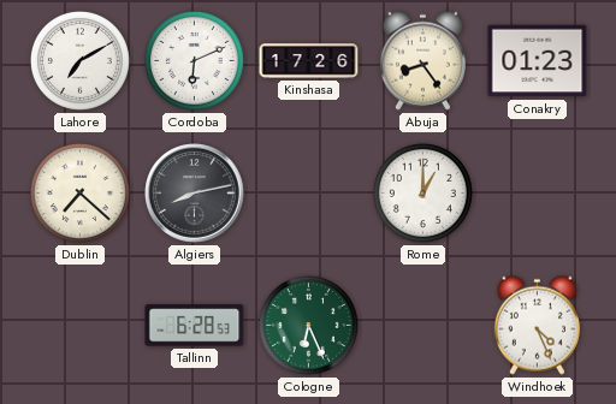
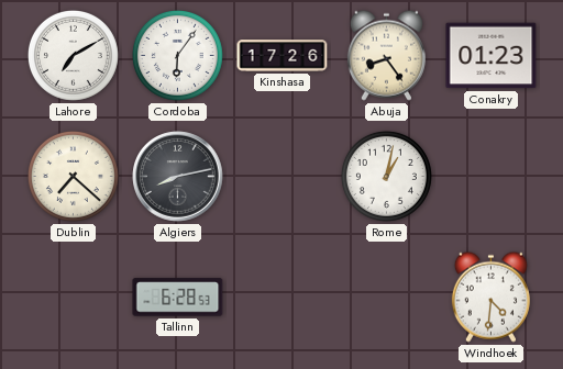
Cordoba: 6:11 -> 6:06
Rome: 1:00 -> 1:02
Cologne: 6:26 -> none
Windhoek: 4:26 -> 4:31
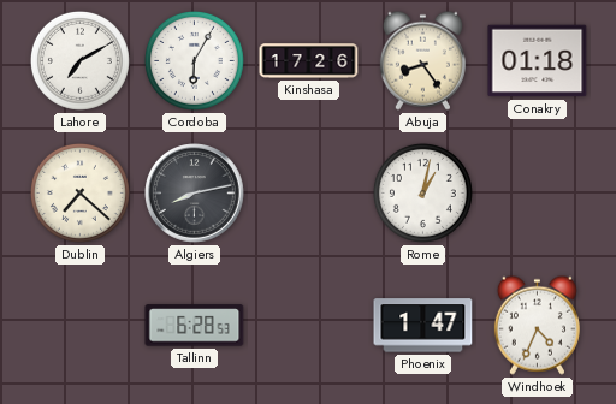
Cordoba: 6:06 -> 6:05
Conakry: 01:23 -> 01:18
Phoenix: none -> 1:47
Windhoek: 4:31 -> 4:34
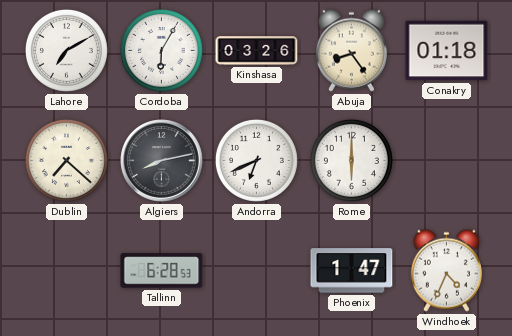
Kinshasa: 17:26 -> 03:26
Andorra: none -> 6:41
Rome: 1:02 -> 6:00
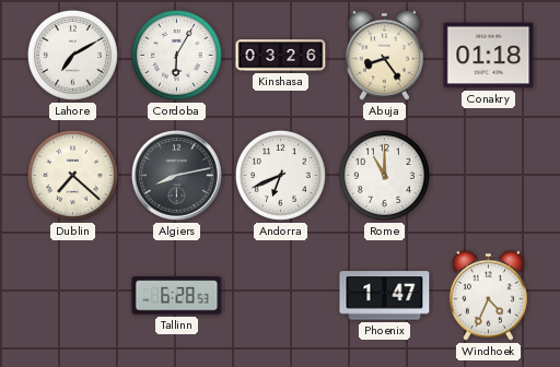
Rome: 6:00 -> 11:00
